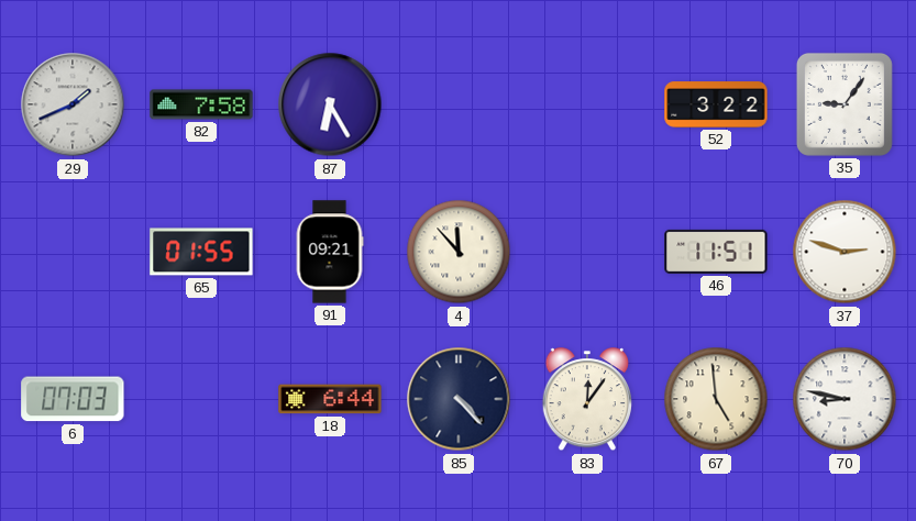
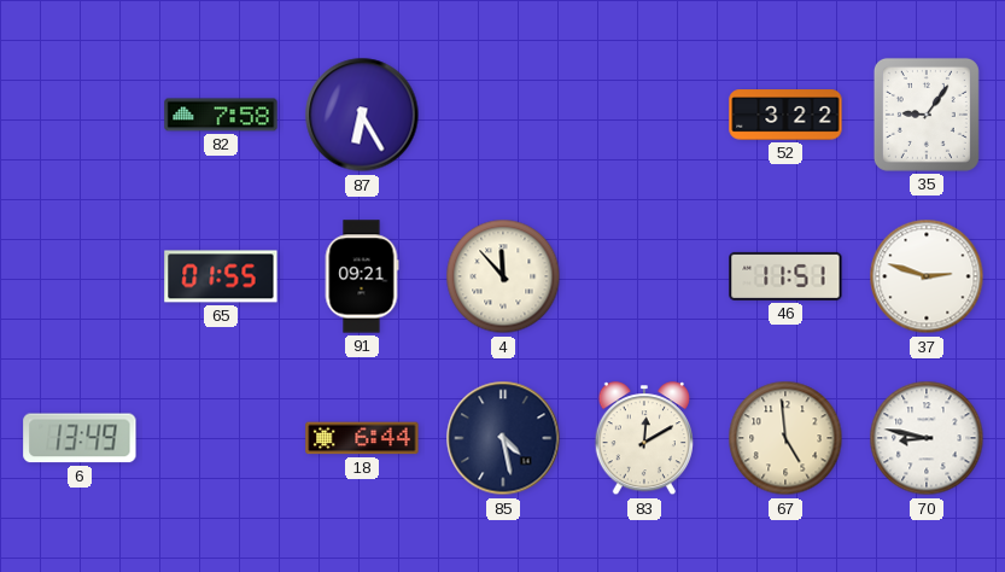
29: 1:41 -> none
6: 07:03 -> 13:49
85: 4:23 -> 4:28
83: 12:06 -> 12:10
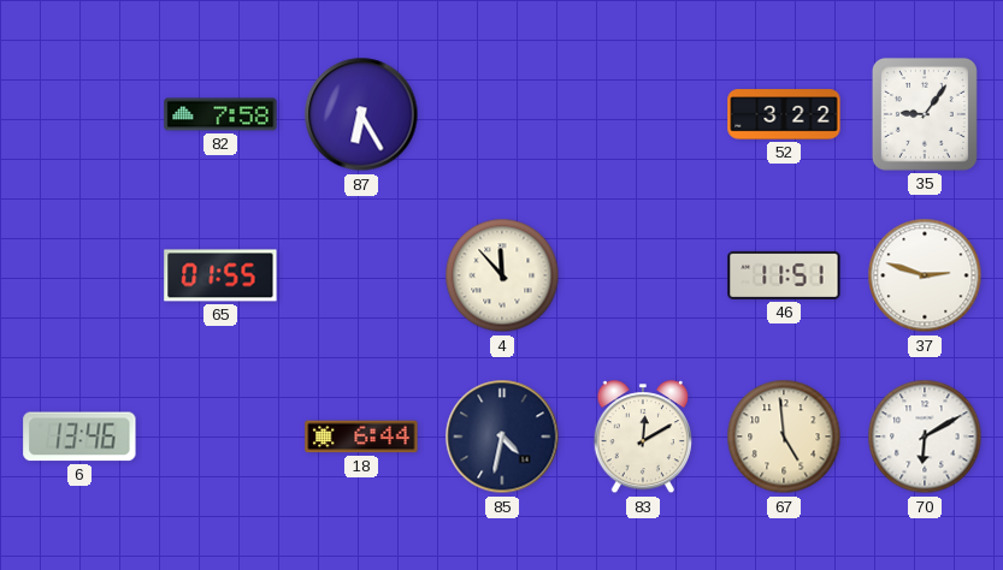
91: 09:21 -> none
6: 13:49 -> 13:46
85: 4:28 -> 4:32
70: 8:47 -> 6:10
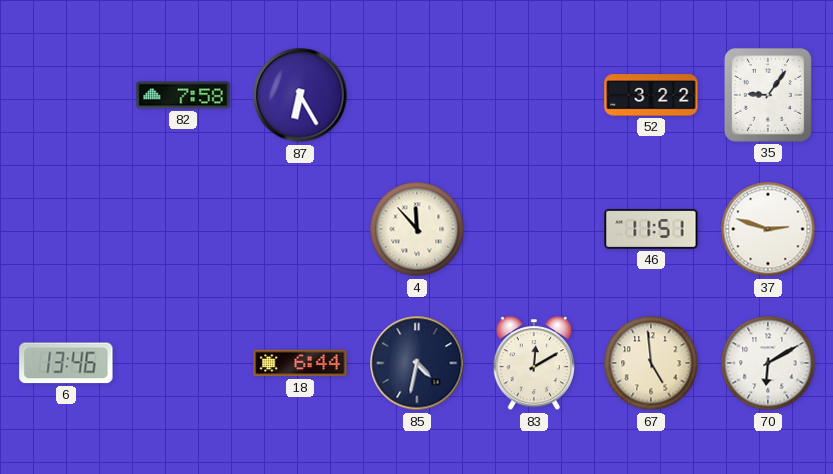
65: 01:55 -> none
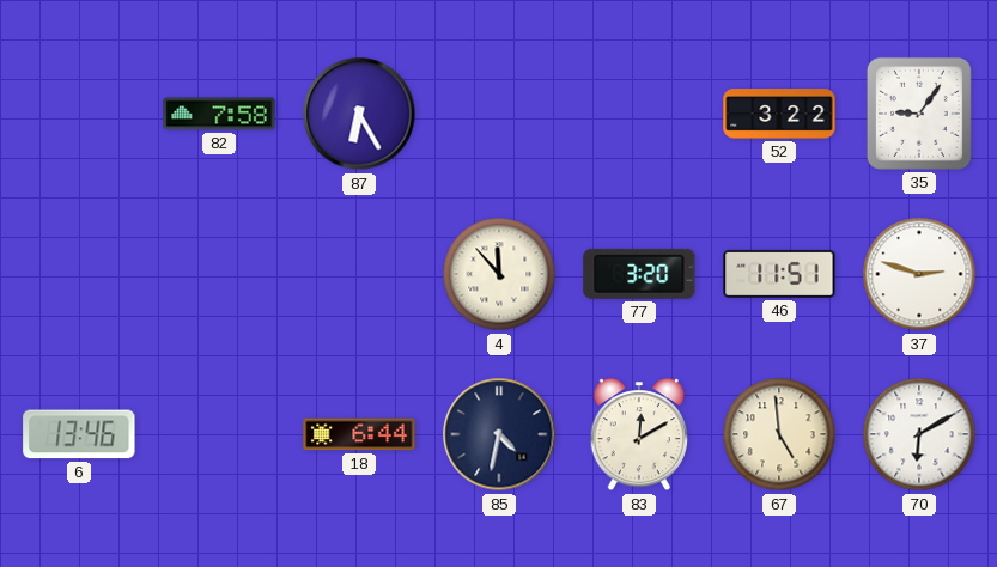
77: none -> 3:20
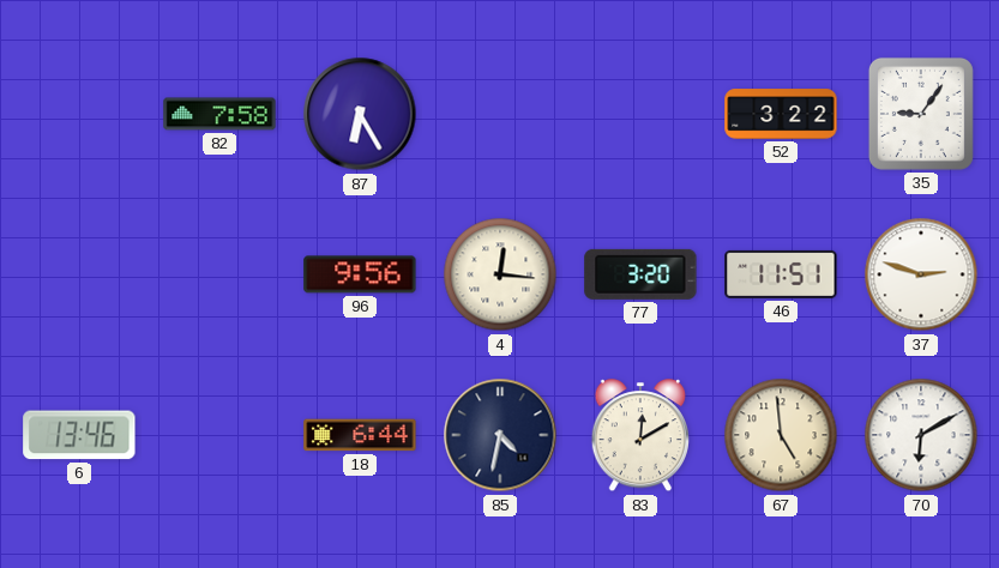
96: none -> 9:56
4: 11:53 -> 12:16
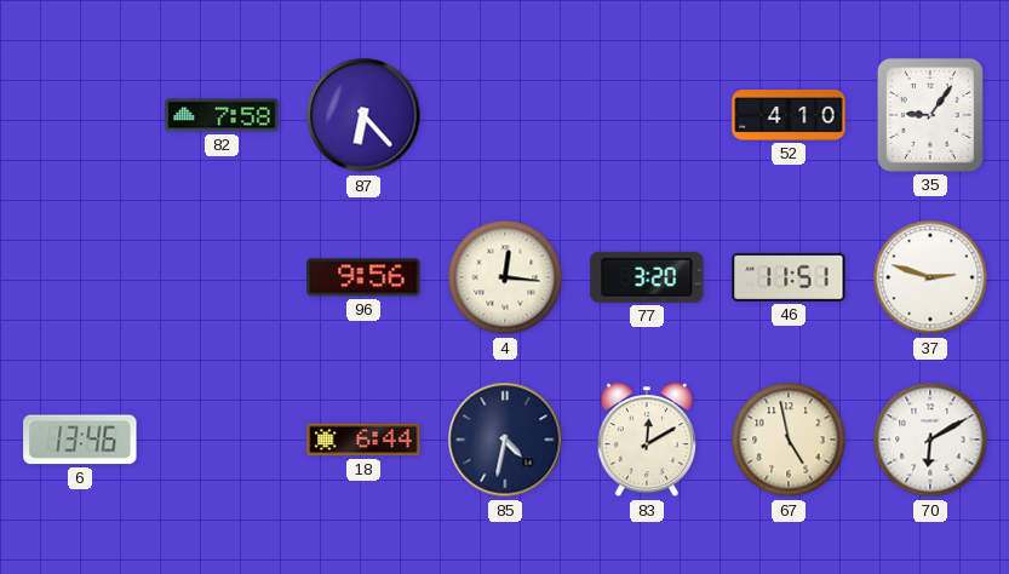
87: 6:25 -> 6:23
52: 3:22 -> 4:10
67: 4:59 -> 4:58
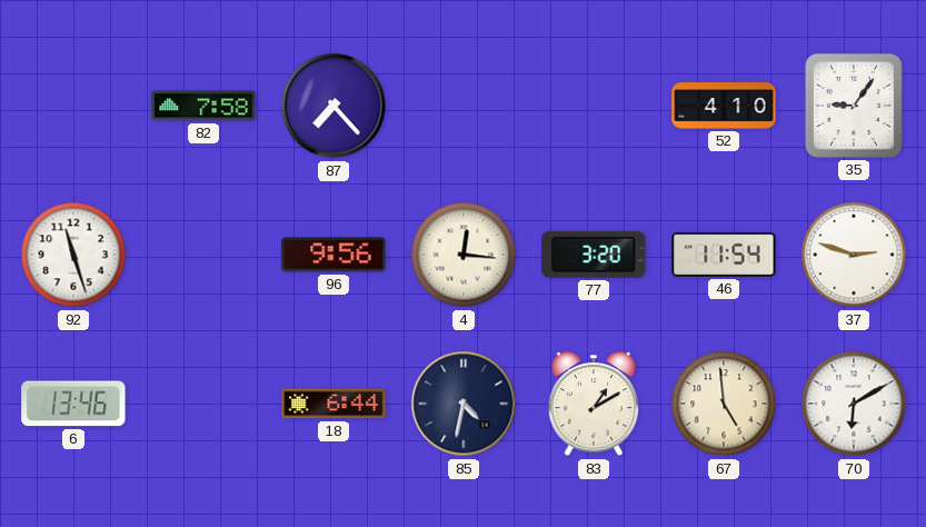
87: 6:23 -> 7:23
92: none -> 11:27
46: 11:51 -> 11:54
83: 12:10 -> 1:10
67: 4:58 -> 4:59
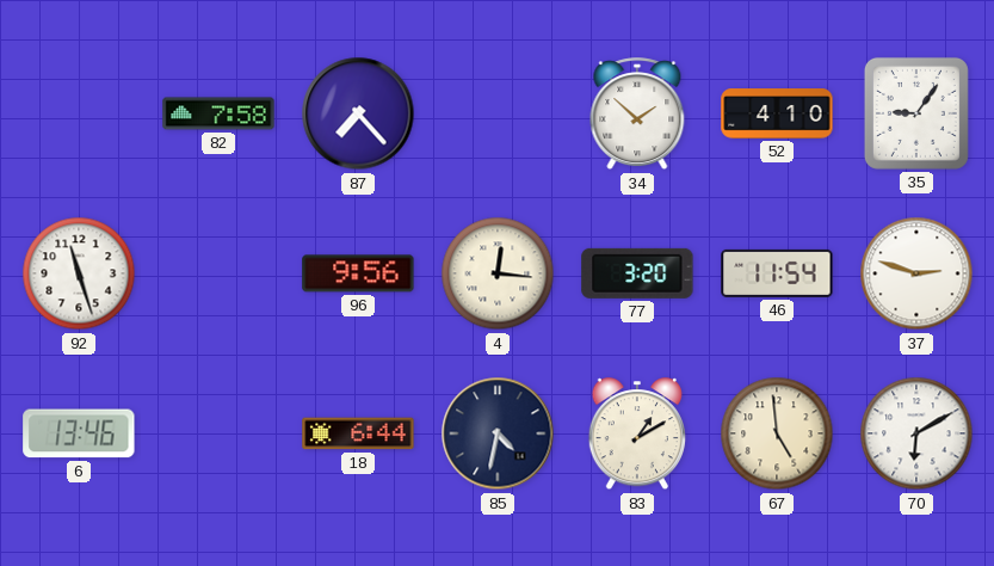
34: none -> 1:52
